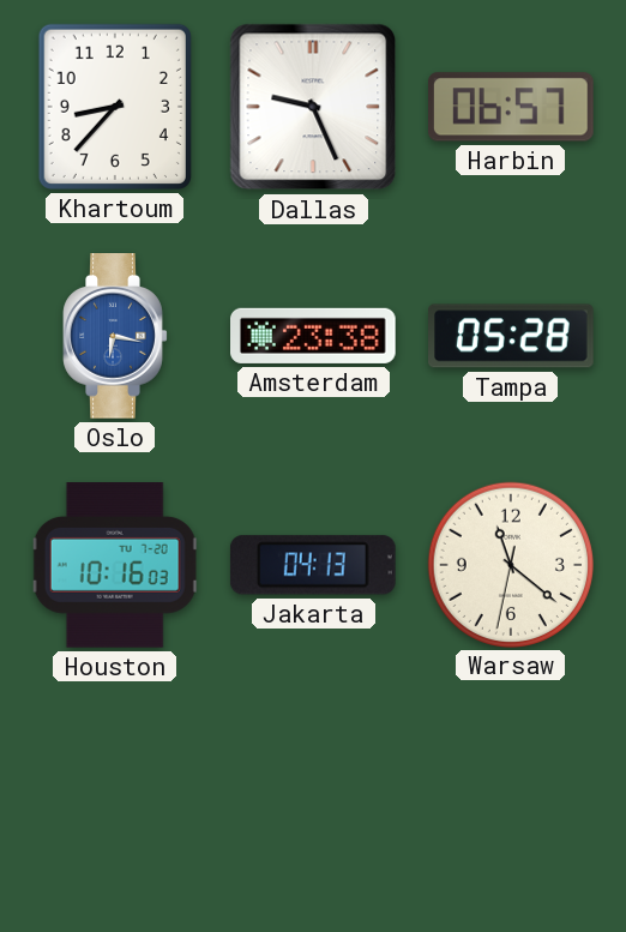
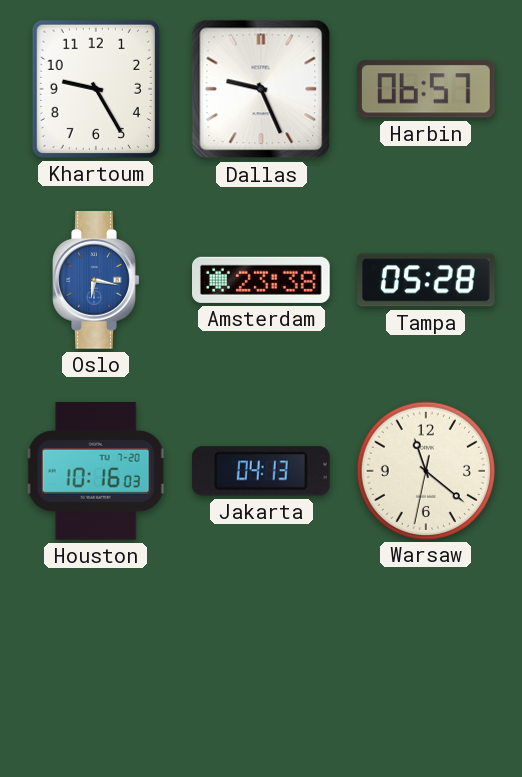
Khartoum: 8:37 -> 9:25
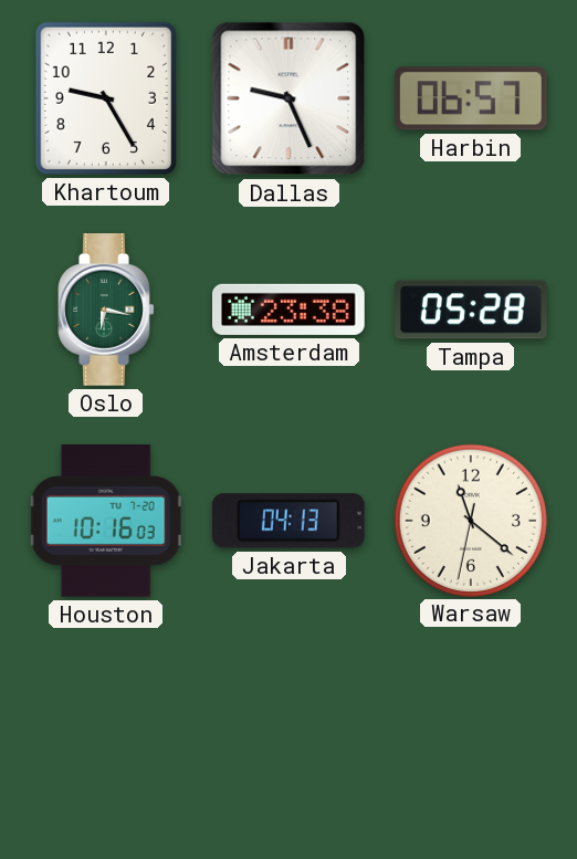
Oslo dial: blue -> green
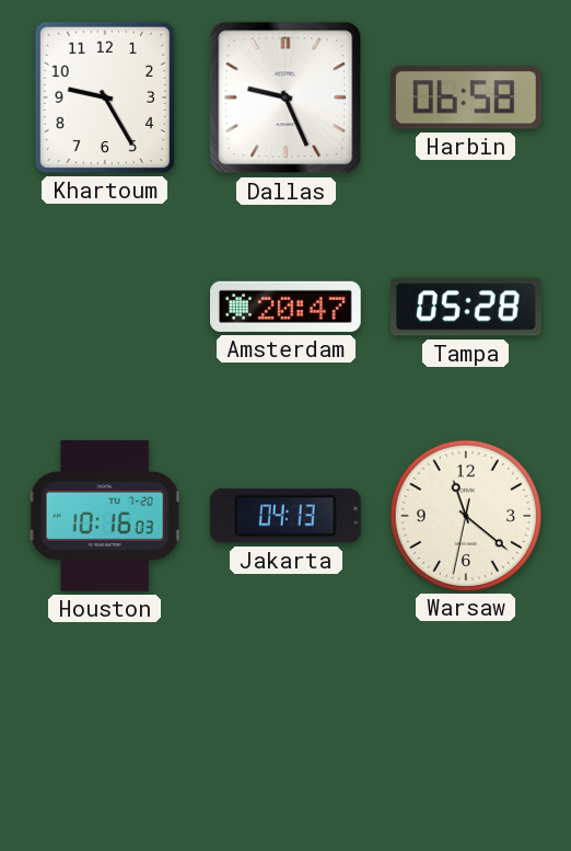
Harbin: 06:57 -> 06:58
Oslo: 6:17 -> none
Amsterdam: 23:38 -> 20:47
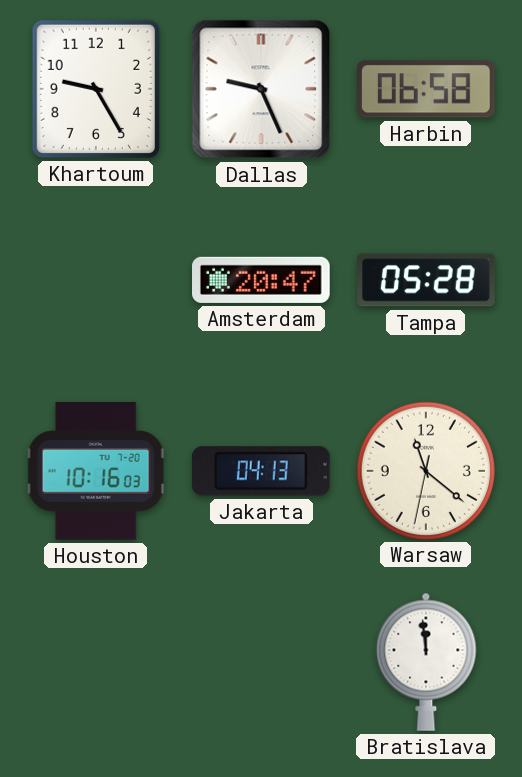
Bratislava: none -> 11:59
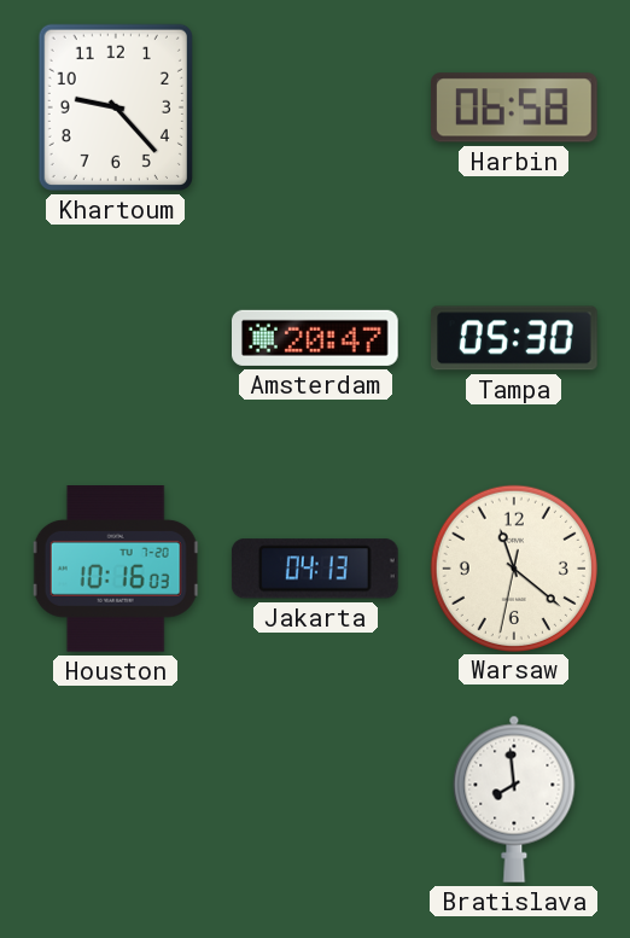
Khartoum: 9:25 -> 9:23
Dallas: 9:26 -> none
Tampa: 05:28 -> 05:30
Bratislava: 11:59 -> 7:59
